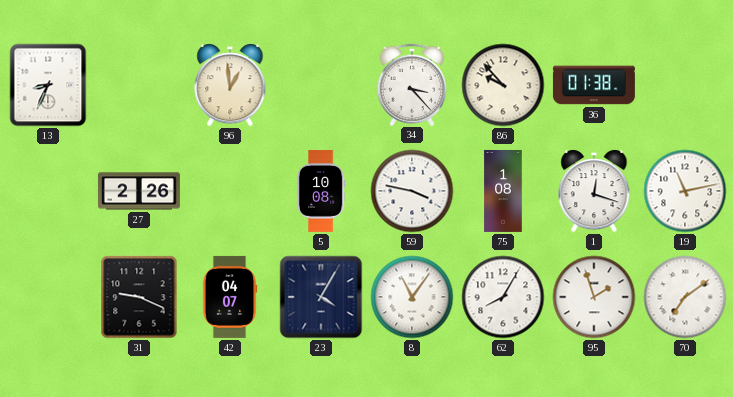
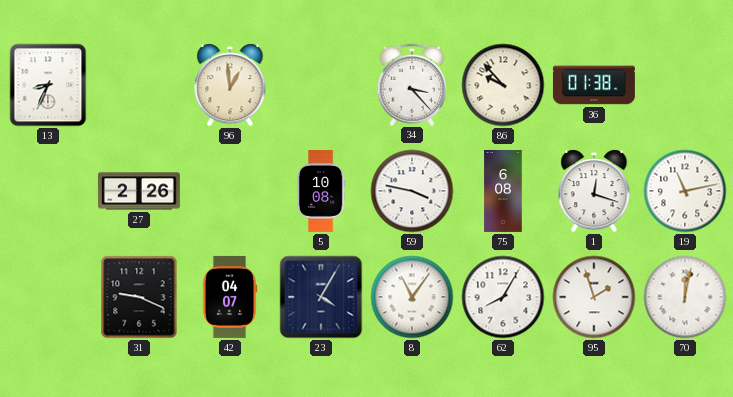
75: 1:08 -> 6:08
70: 7:09 -> 12:02
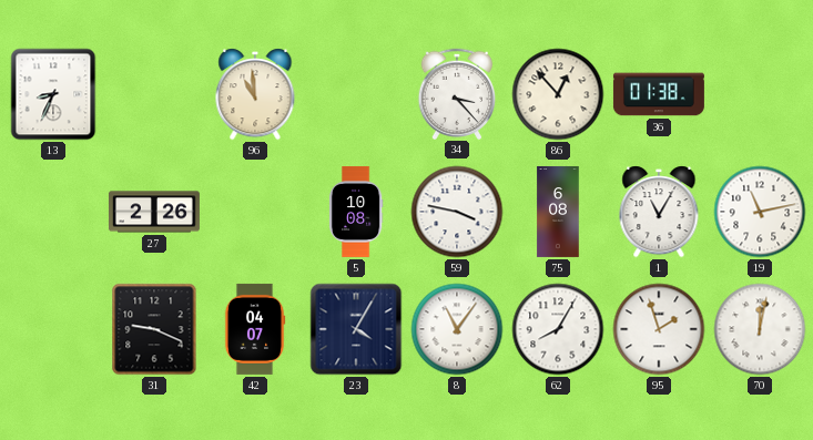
96: 12:59 -> 10:59
86: 9:53 -> 12:53
1: 12:18 -> 11:05
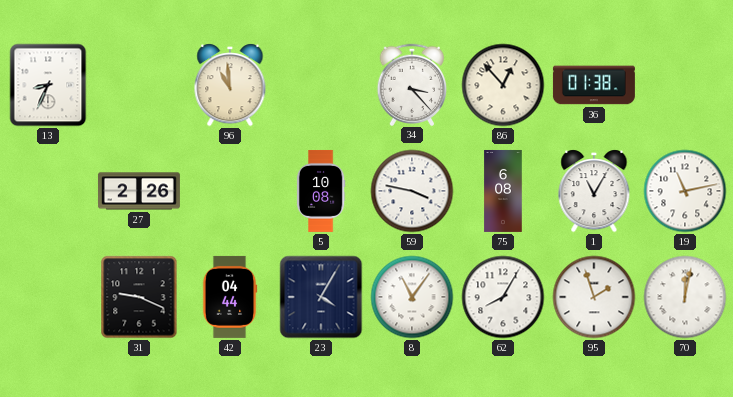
42: 04:07 -> 04:44
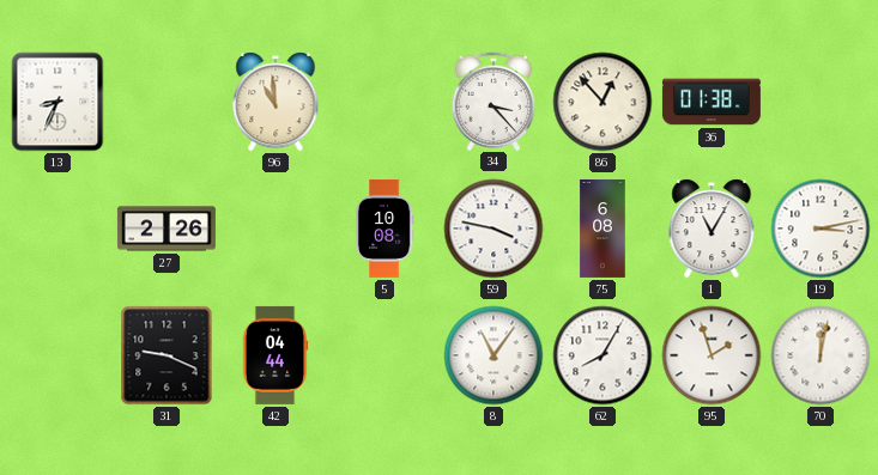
19: 11:13 -> 3:13
23: 4:05 -> none
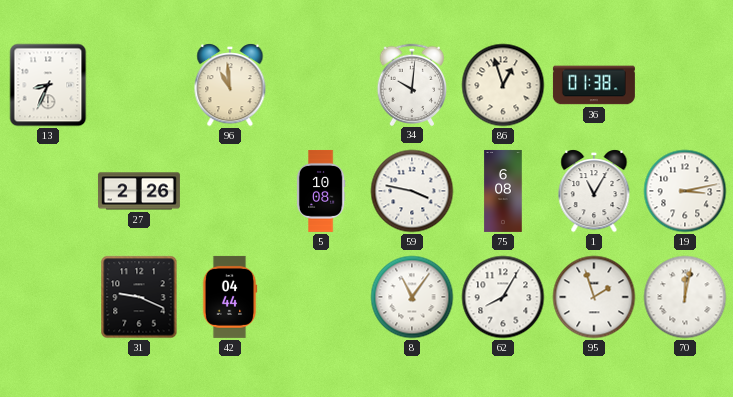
34: 3:23 -> 10:01
86: 12:53 -> 12:57
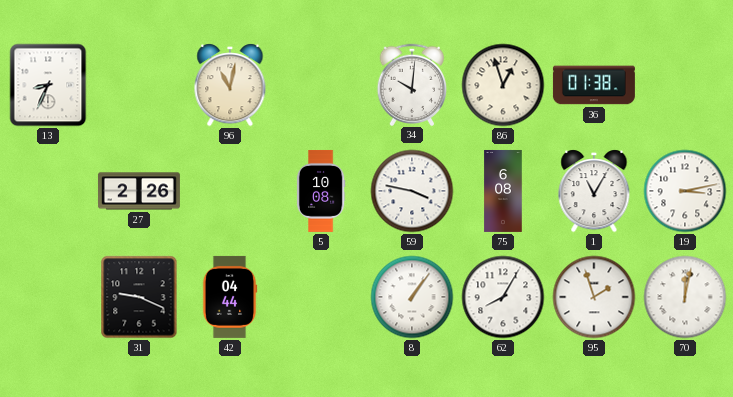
96: 10:59 -> 11:02
8: 11:06 -> 1:06
